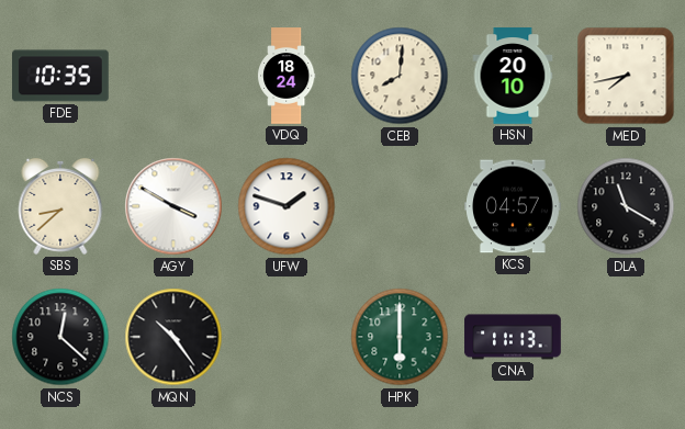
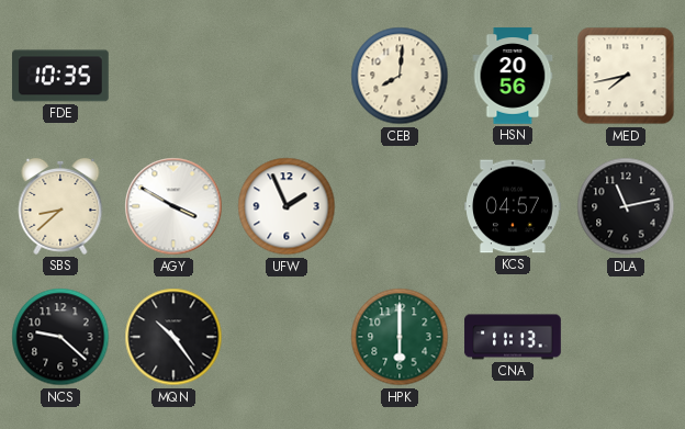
VDQ: 18:24 -> none
HSN: 20:10 -> 20:56
UFW: 1:48 -> 1:56
DLA: 11:20 -> 11:13
NCS: 12:22 -> 9:22
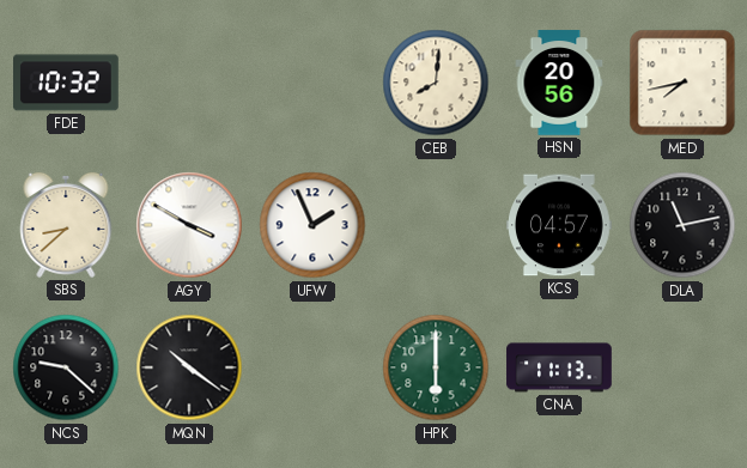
FDE: 10:35 -> 10:32
MQN: 10:24 -> 10:21
